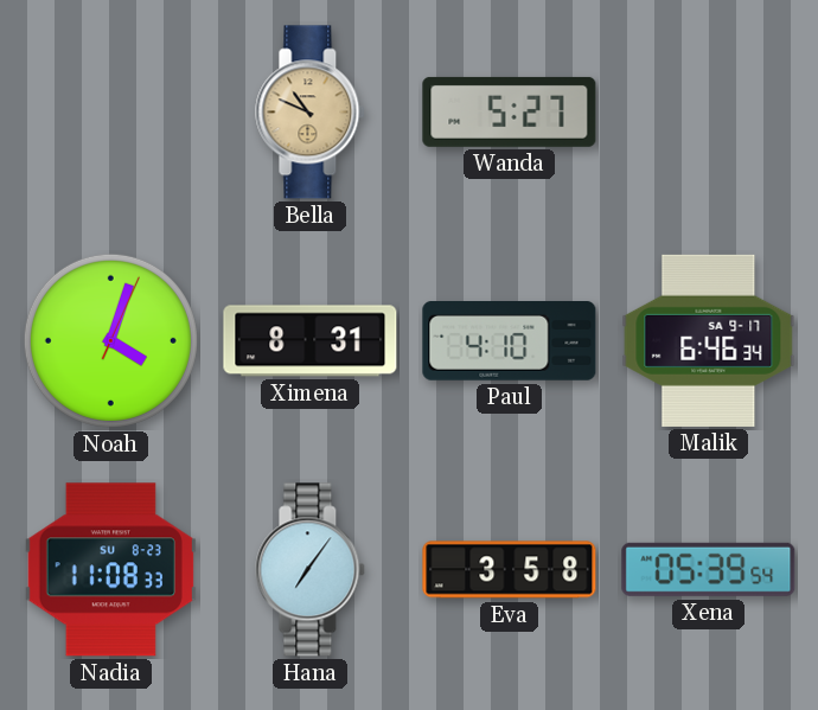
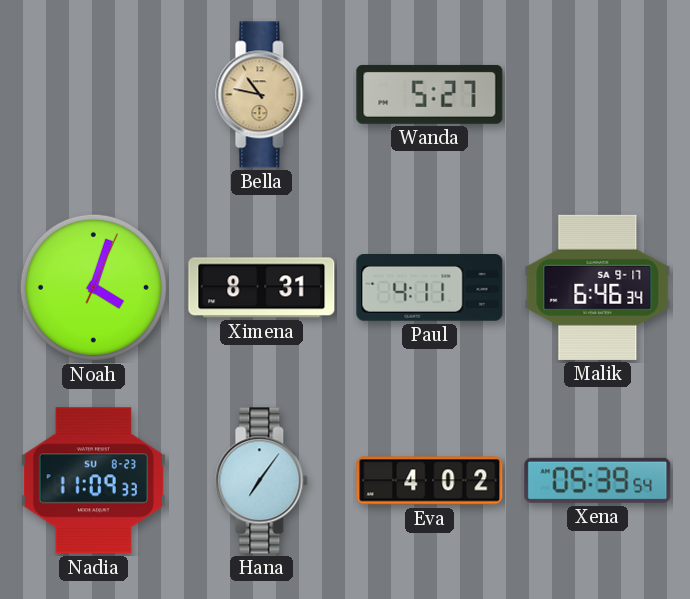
Bella: 10:49 -> 10:47
Paul: 4:10 -> 4:11
Nadia: 11:08 -> 11:09
Eva: 3:58 -> 4:02
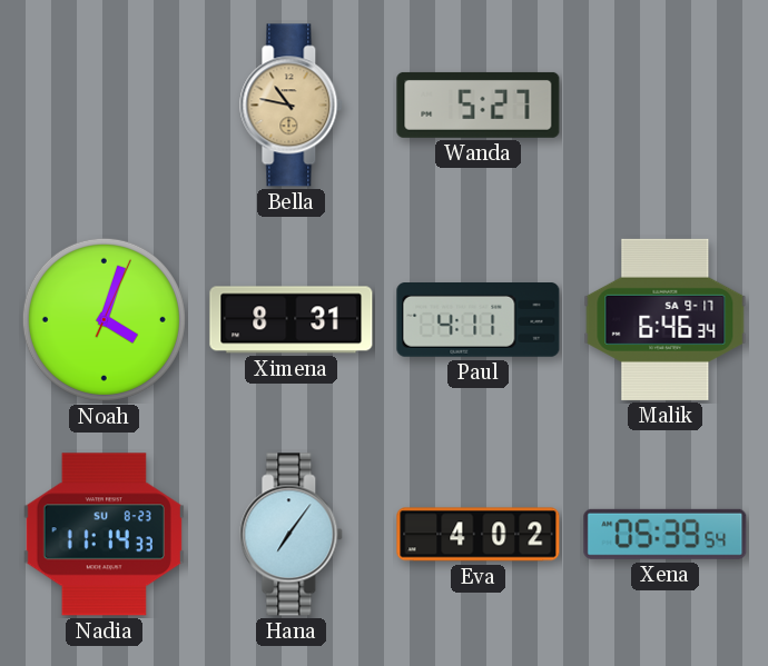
Nadia: 11:09 -> 11:14
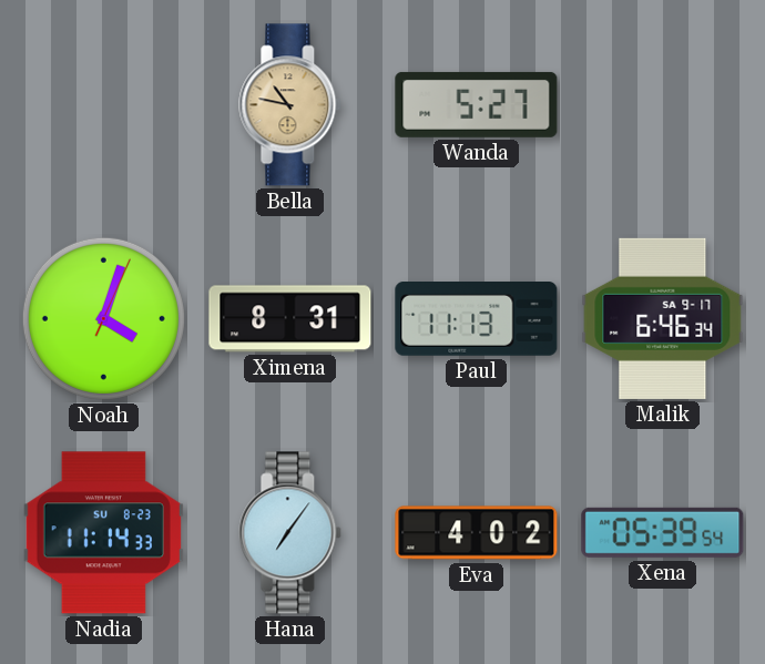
Paul: 4:11 -> 11:13
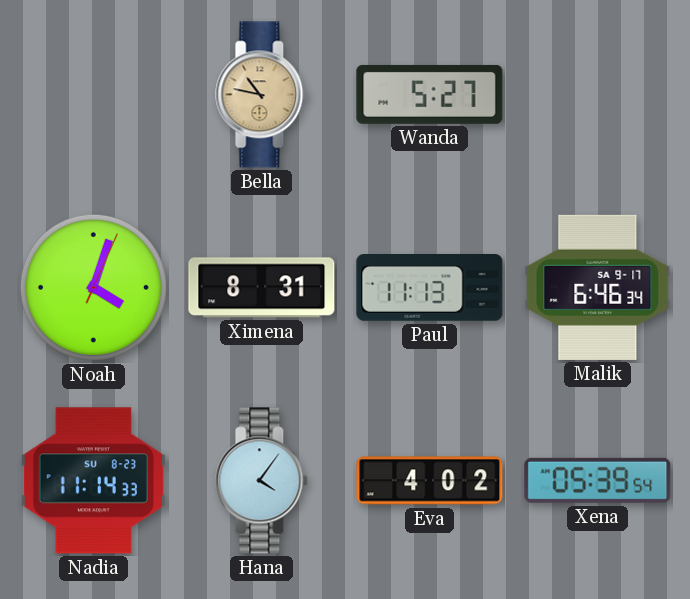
Hana: 7:06 -> 4:06
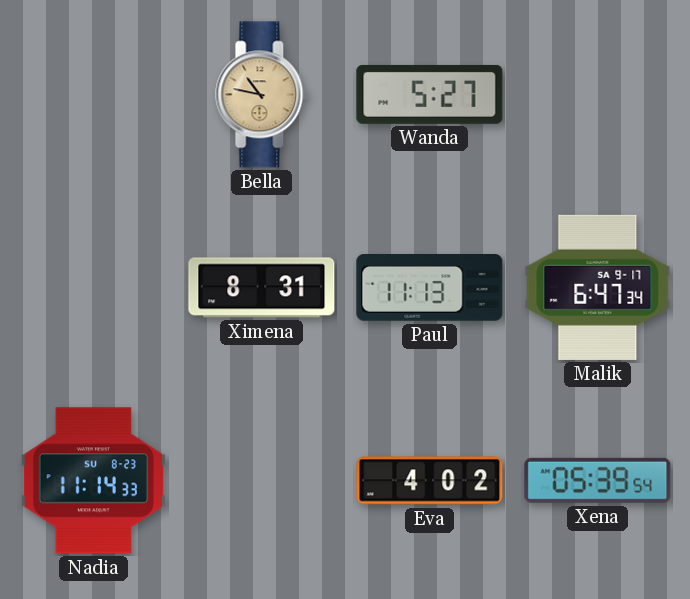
Noah: 4:03 -> none
Malik: 6:46 -> 6:47
Hana: 4:06 -> none
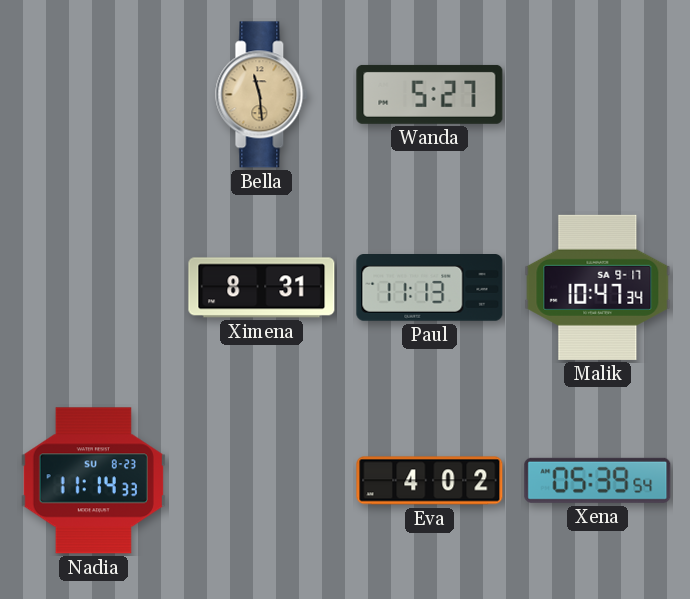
Bella: 10:47 -> 11:29
Malik: 6:47 -> 10:47
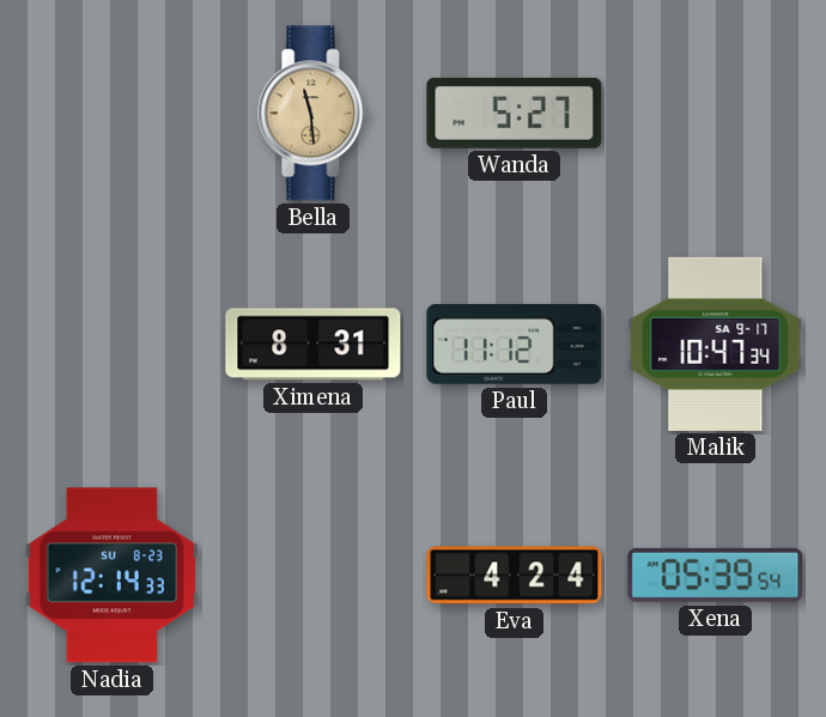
Paul: 11:13 -> 11:12
Nadia: 11:14 -> 12:14
Eva: 4:02 -> 4:24
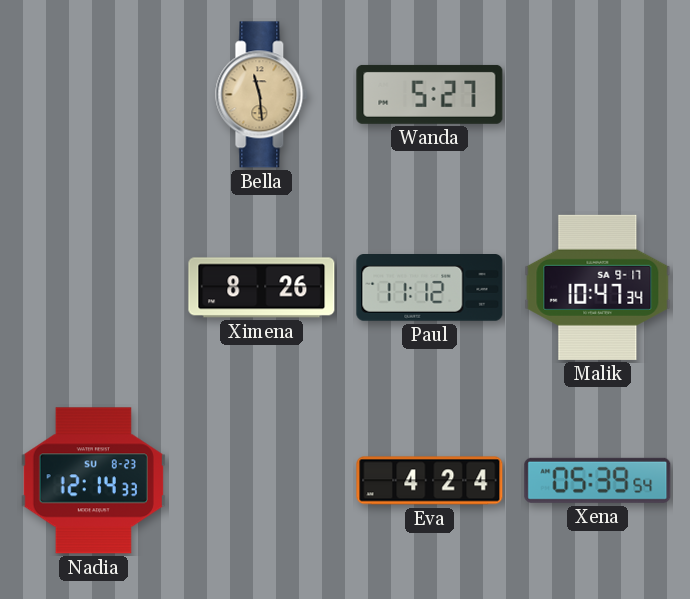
Ximena: 8:31 -> 8:26
